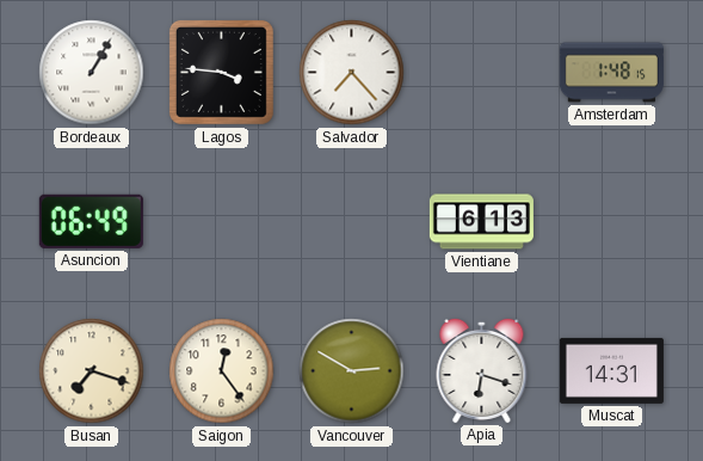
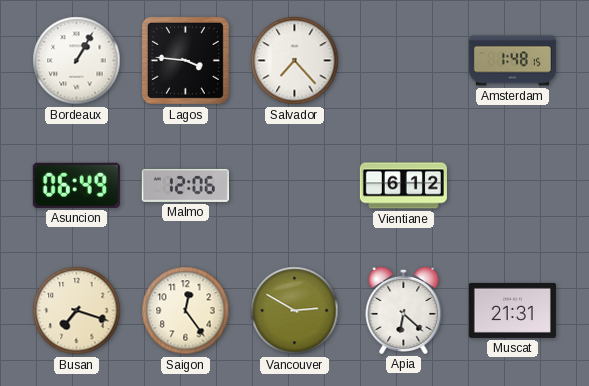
Malmo: none -> 12:06
Vientiane: 6:13 -> 6:12
Apia: 6:18 -> 6:22
Muscat: 14:31 -> 21:31
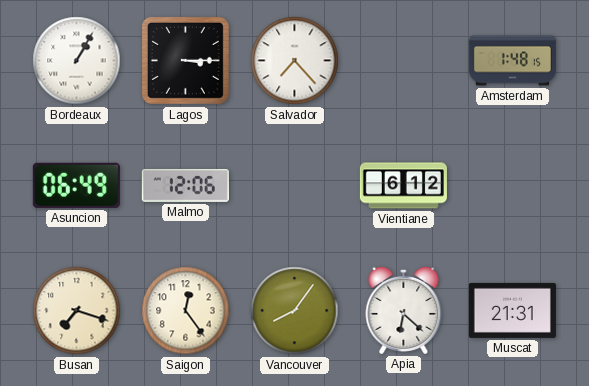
Lagos: 3:46 -> 3:15
Vancouver: 2:50 -> 8:06
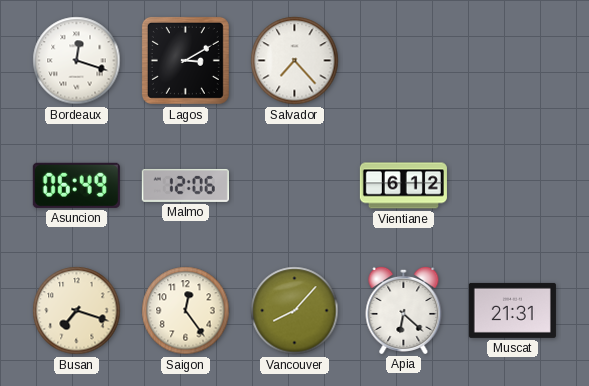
Bordeaux: 1:05 -> 12:18
Lagos: 3:15 -> 3:10
Amsterdam: 1:48 -> none
Vancouver: 8:06 -> 8:07
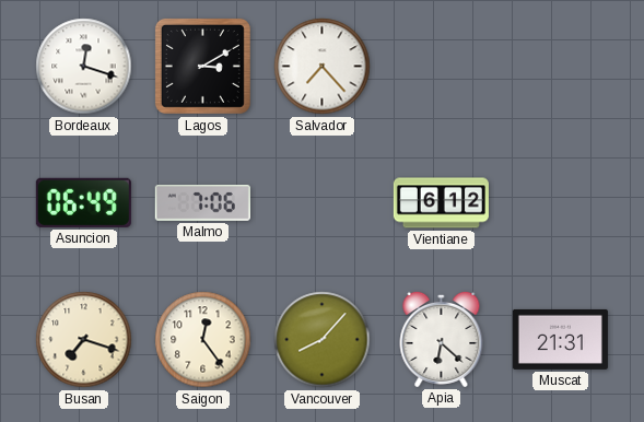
Malmo: 12:06 -> 7:06
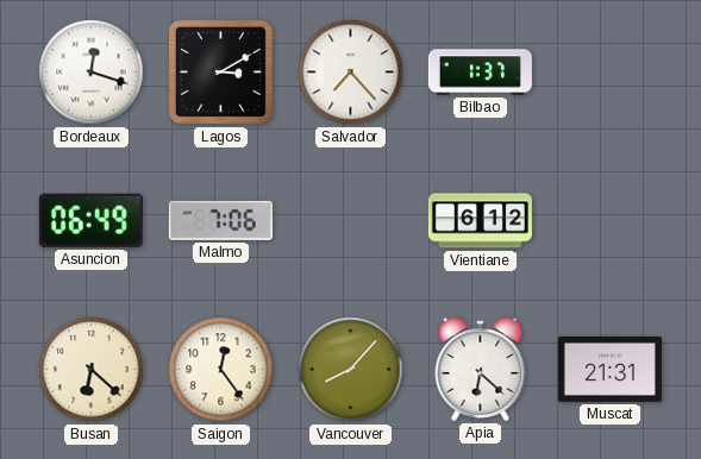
Bilbao: none -> 1:37
Busan: 7:18 -> 6:22
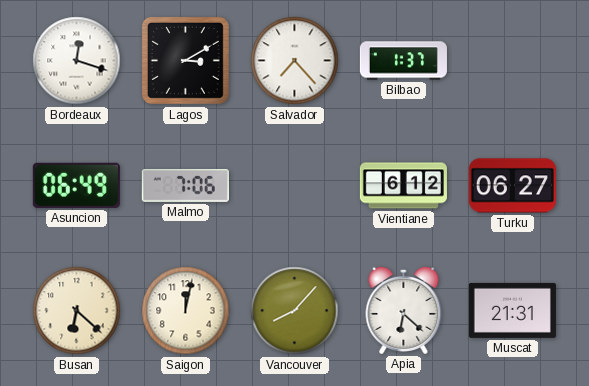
Turku: none -> 06:27
Saigon: 12:24 -> 12:02
